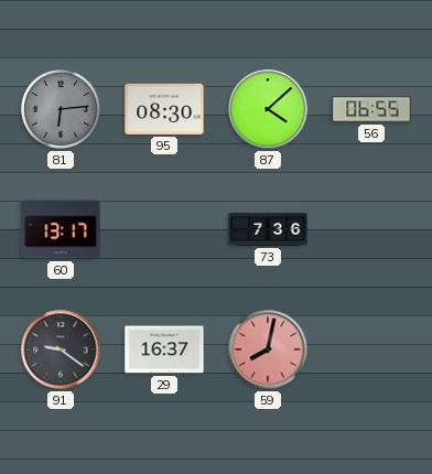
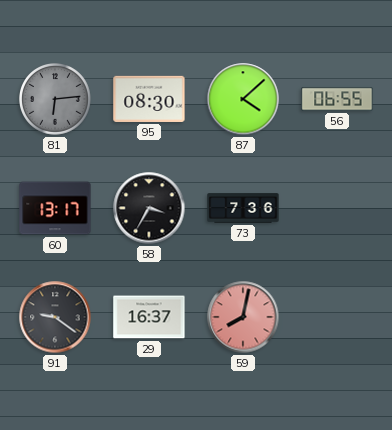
58: none -> 3:35
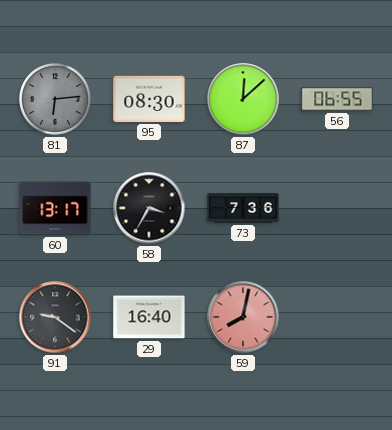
87: 4:08 -> 12:08
29: 16:37 -> 16:40
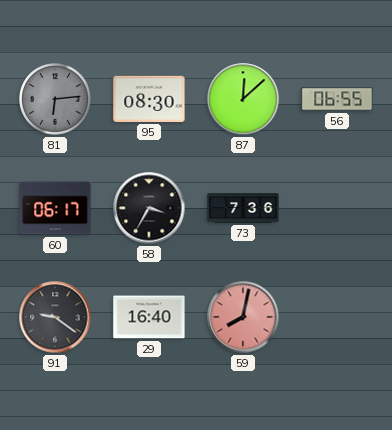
60: 13:17 -> 06:17
